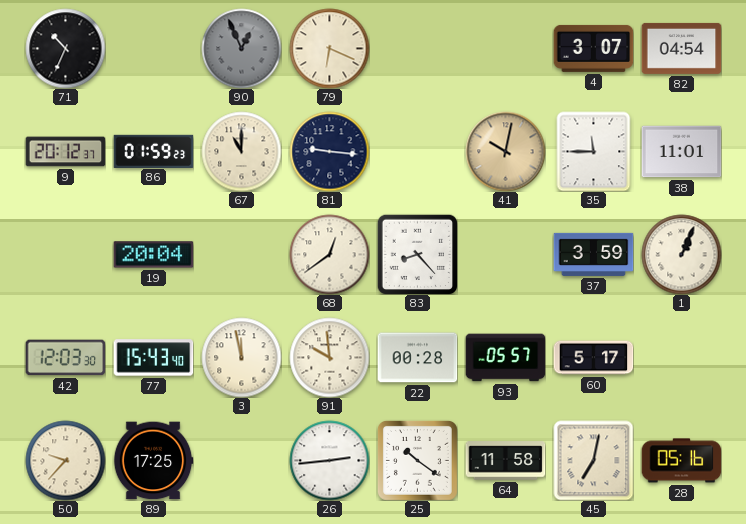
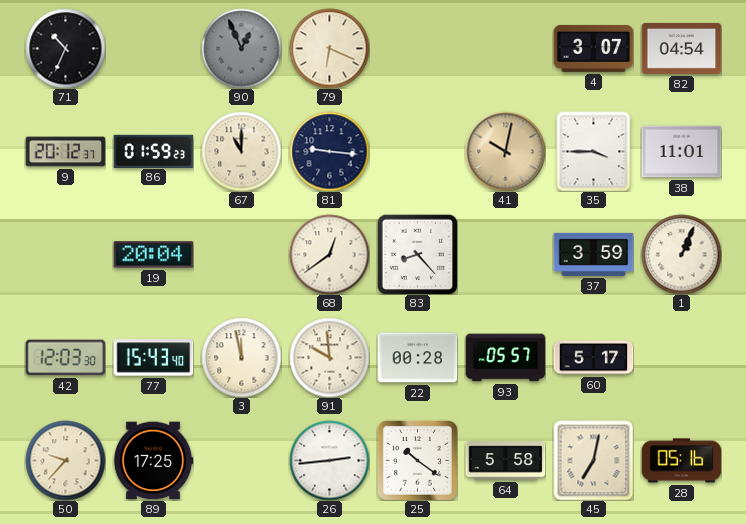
35: 11:45 -> 3:45
64: 11:58 -> 5:58
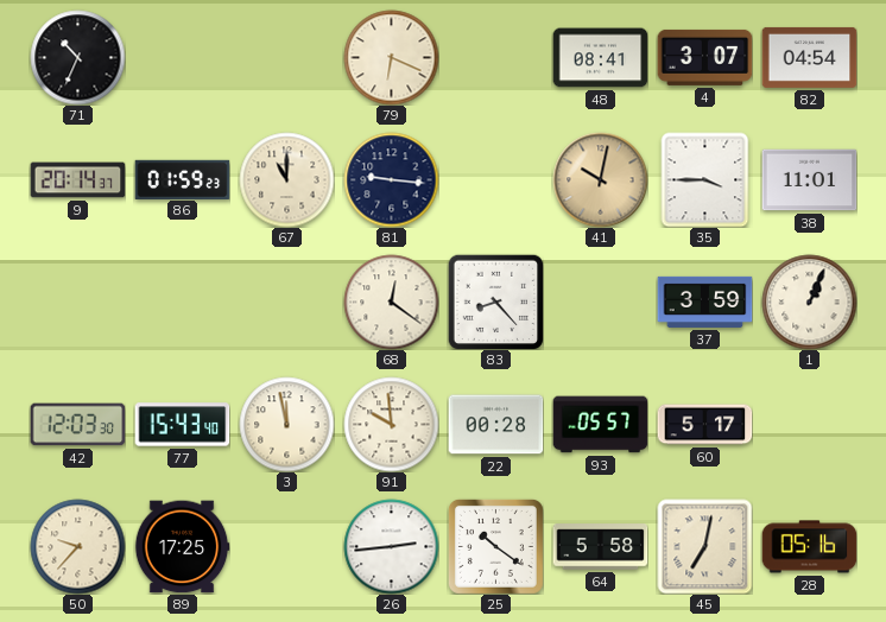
90: 12:56 -> none
48: none -> 08:41
9: 20:12 -> 20:14
19: 20:04 -> none
68: 12:39 -> 12:21
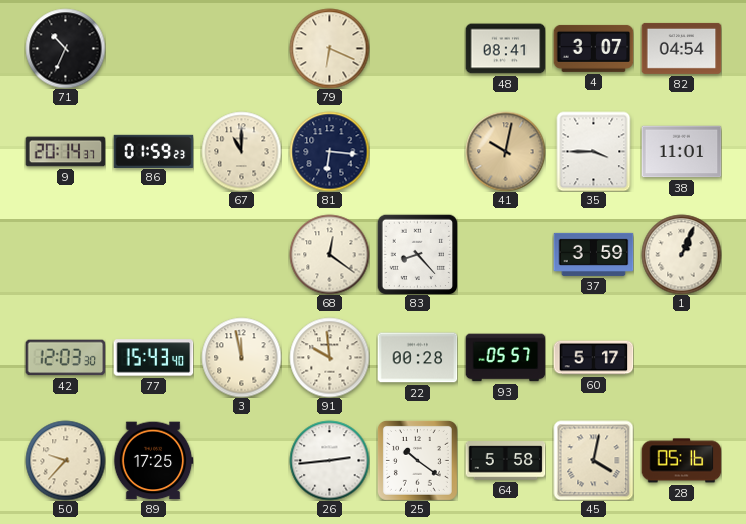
81: 9:16 -> 6:16
45: 7:02 -> 4:02
